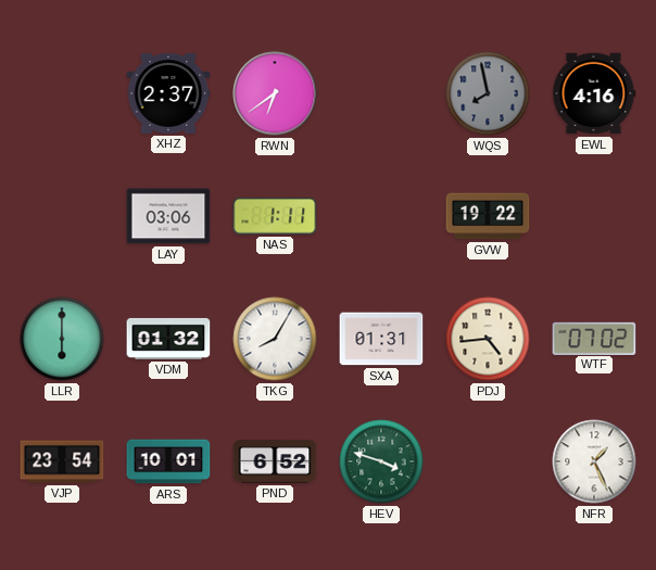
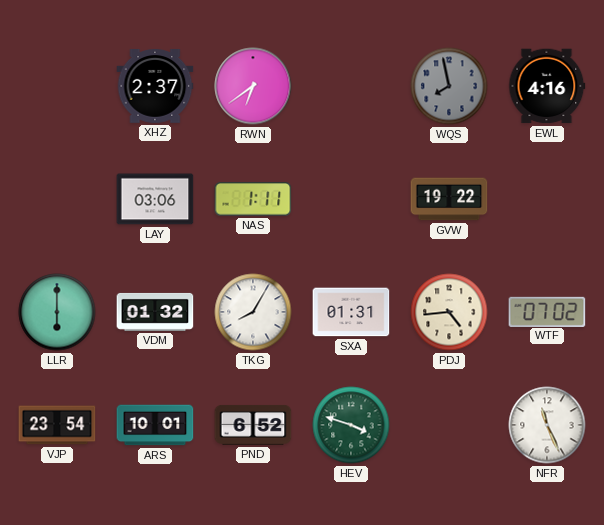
NFR: 1:26 -> 11:26
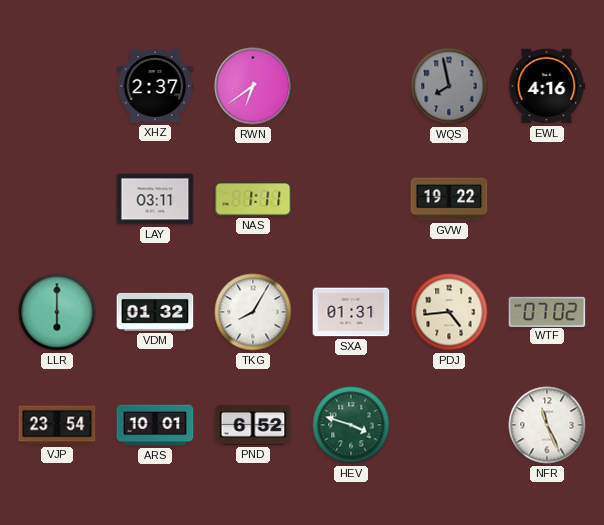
LAY: 03:06 -> 03:11
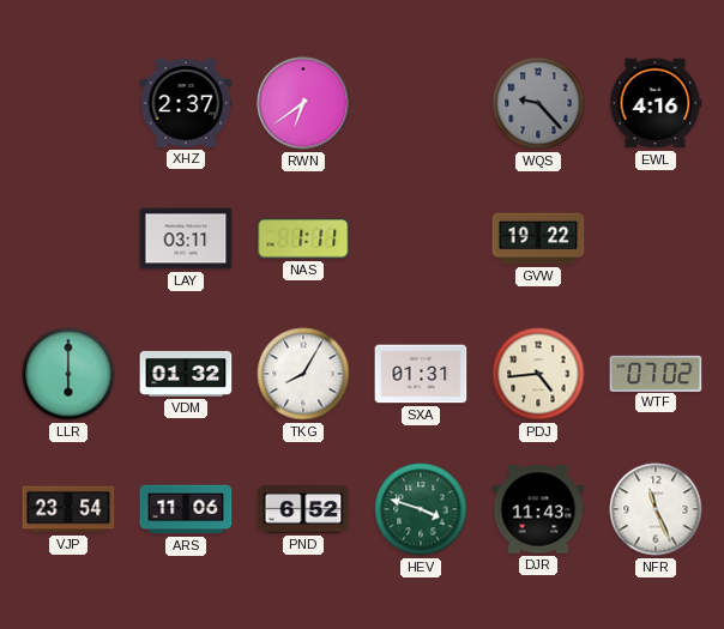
WQS: 7:58 -> 9:23
ARS: 10:01 -> 11:06
DJR: none -> 11:43
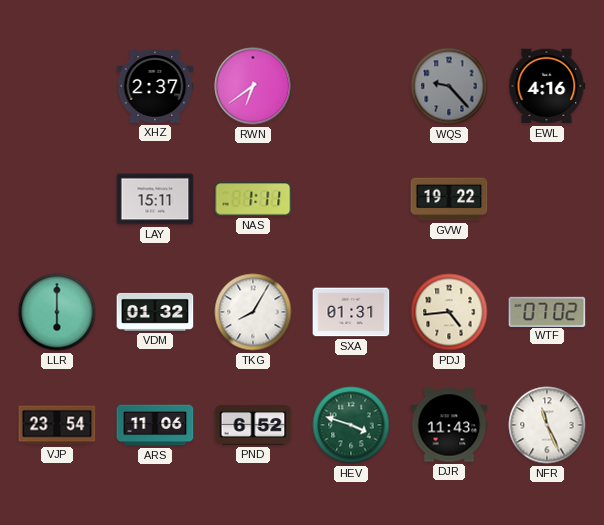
LAY: 03:11 -> 15:11
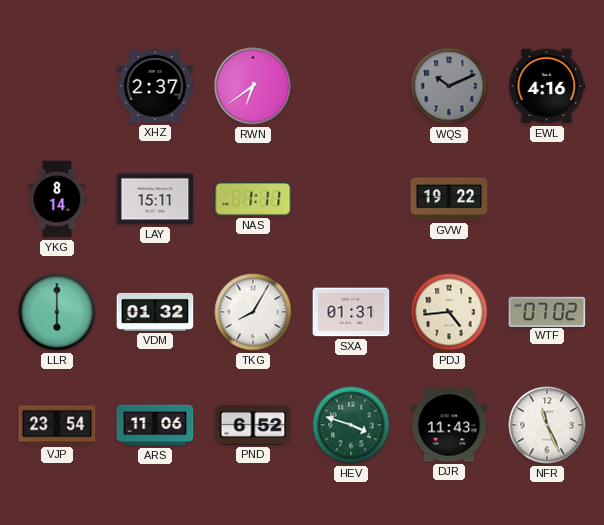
WQS: 9:23 -> 10:11
YKG: none -> 8:14
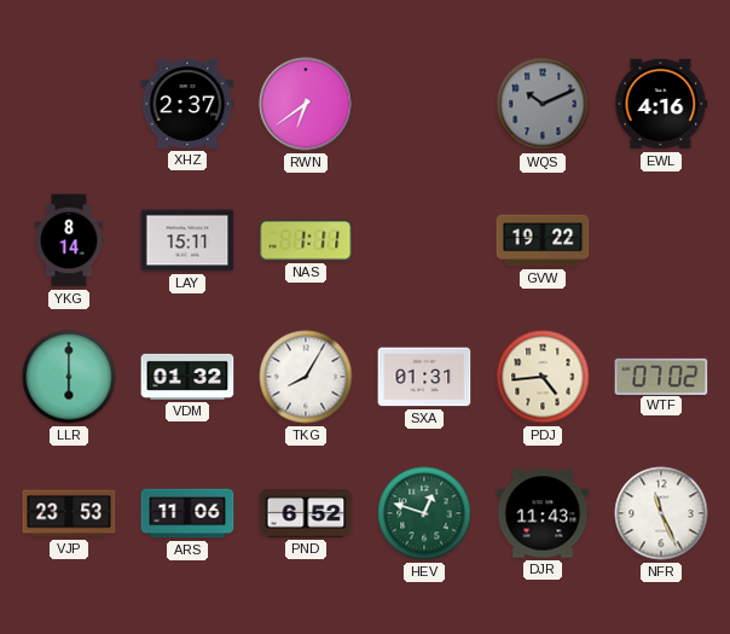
VJP: 23:54 -> 23:53
HEV: 3:48 -> 12:48
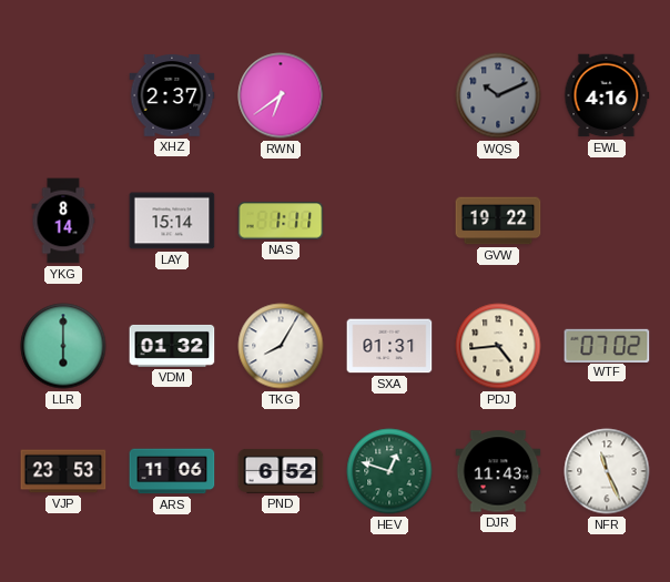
LAY: 15:11 -> 15:14
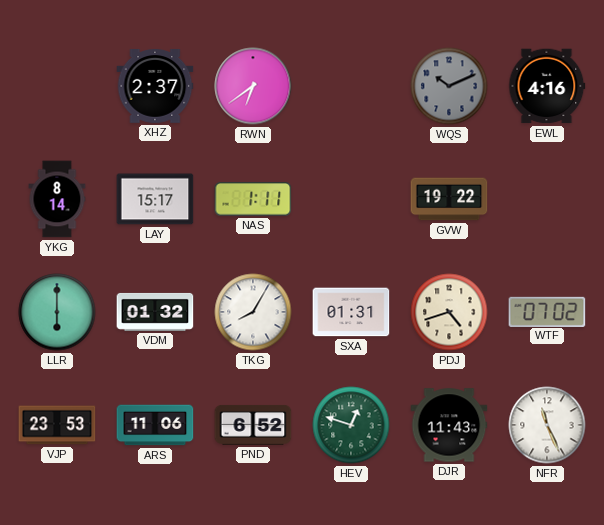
LAY: 15:14 -> 15:17
PDJ: 4:44 -> 4:42
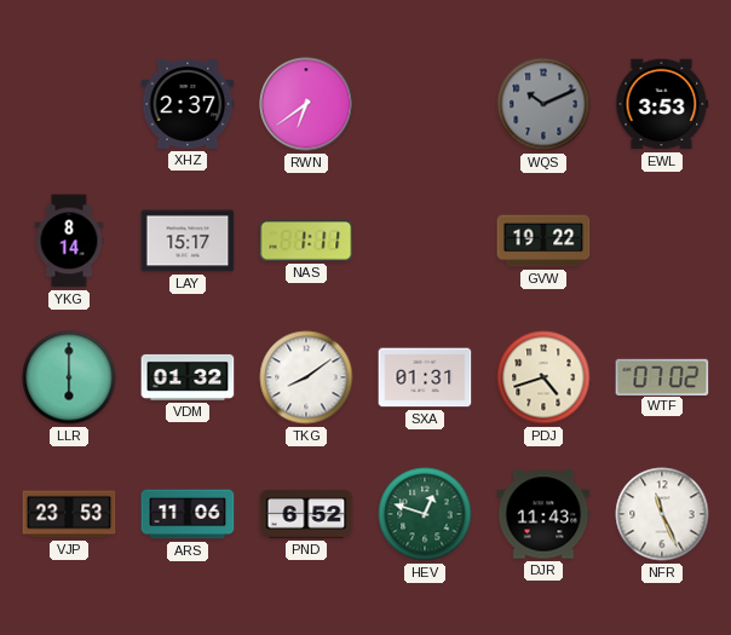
EWL: 4:16 -> 3:53
TKG: 8:05 -> 8:09
